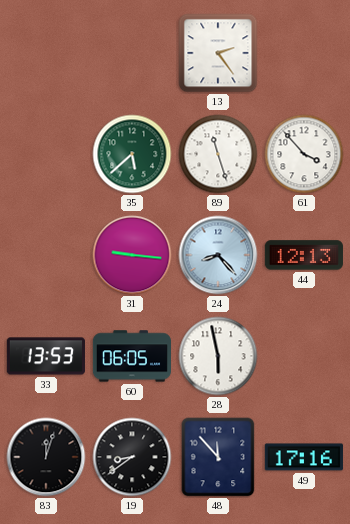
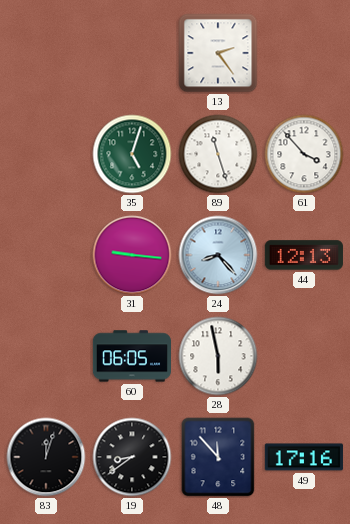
35: 5:38 -> 5:03
33: 13:53 -> none
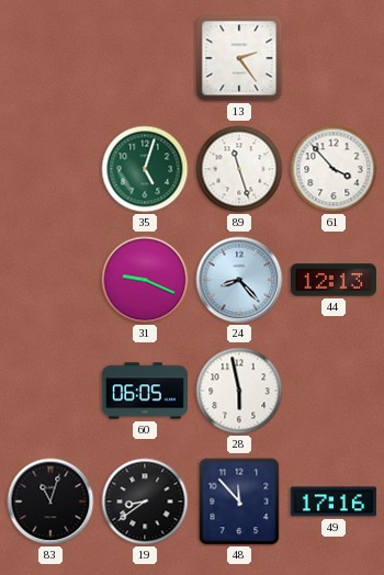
31: 9:16 -> 9:19
83: 12:03 -> 11:03
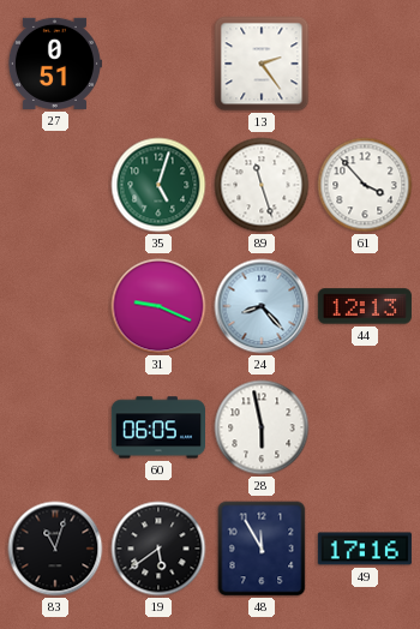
27: none -> 0:51
19: 8:39 -> 5:39
48: 11:53 -> 11:55
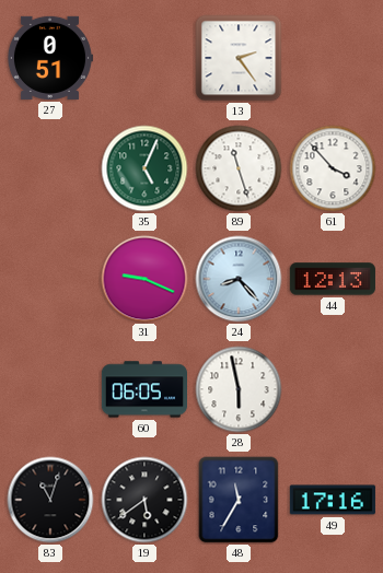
35: 5:03 -> 5:04
48: 11:55 -> 11:35
